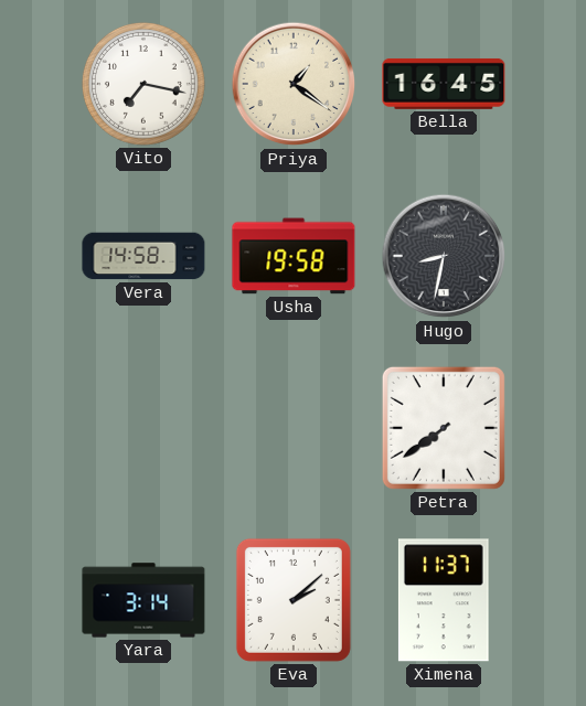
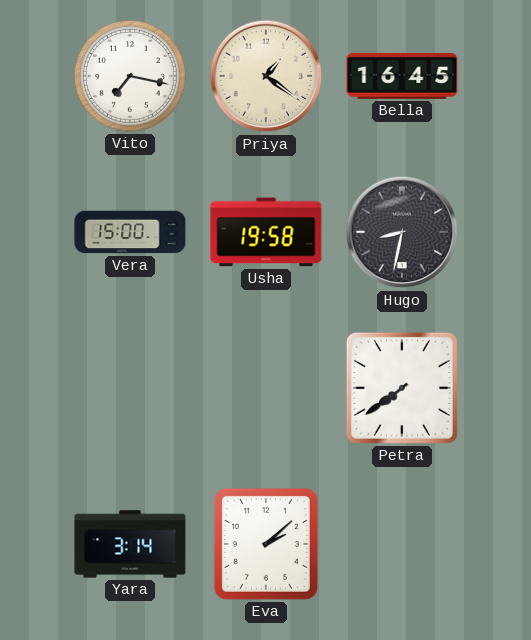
Vera: 14:58 -> 15:00
Ximena: 11:37 -> none
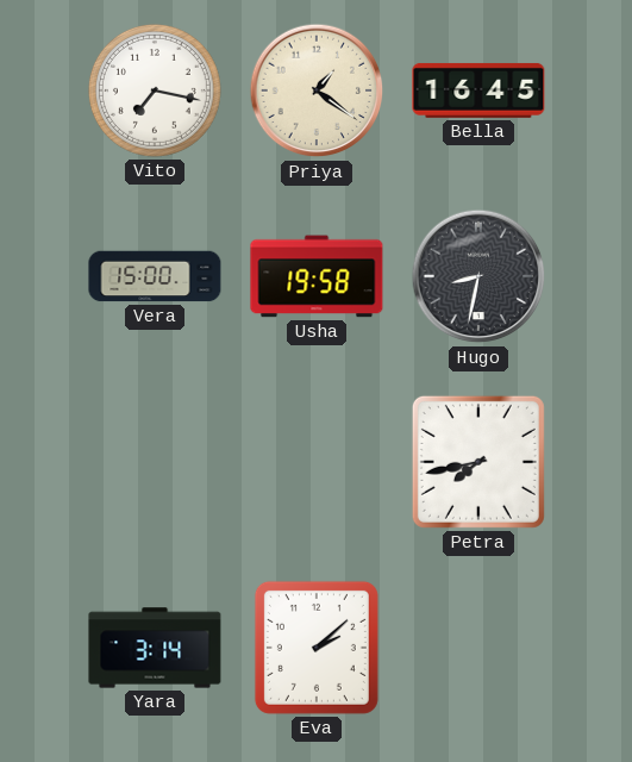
Petra: 7:39 -> 7:43
